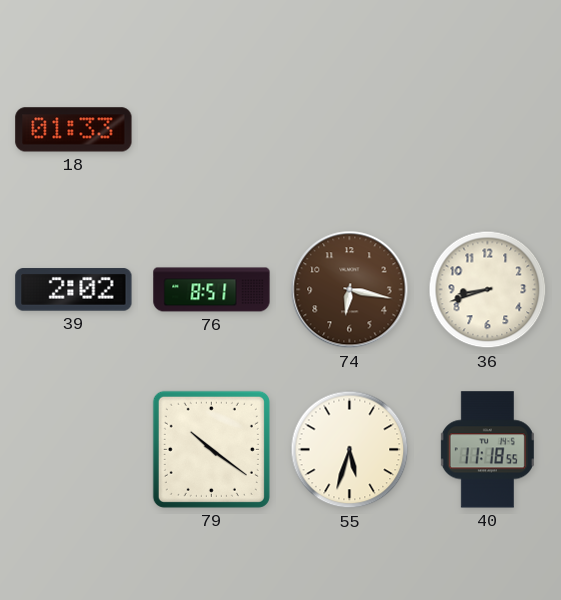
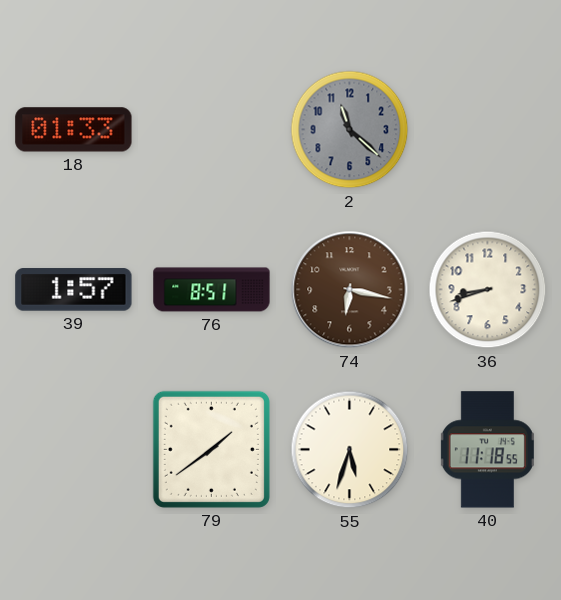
2: none -> 11:22
39: 2:02 -> 1:57
79: 10:21 -> 1:39
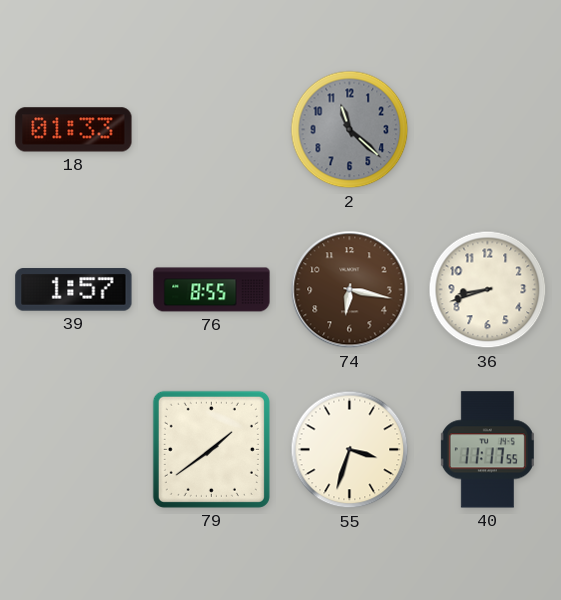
76: 8:51 -> 8:55
55: 5:33 -> 3:33
40: 11:18 -> 11:17
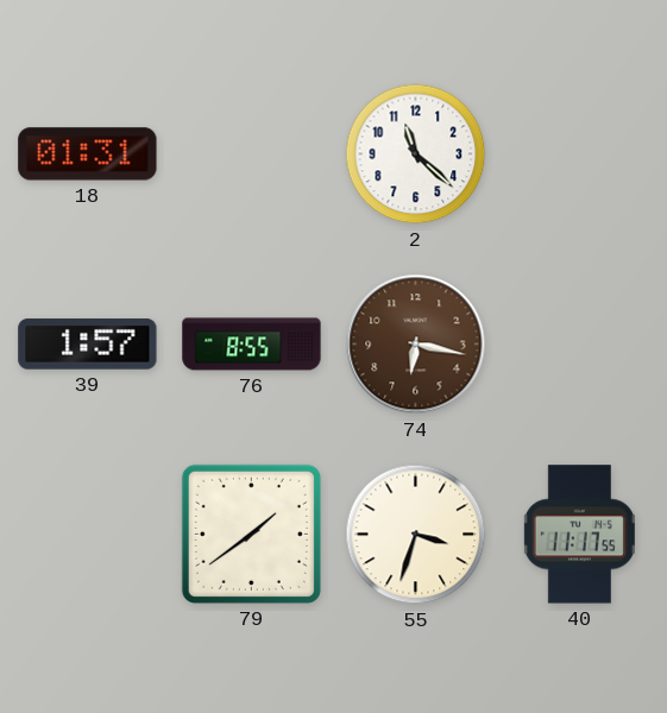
18: 01:33 -> 01:31
2 dial: grey -> white
36: 8:42 -> none
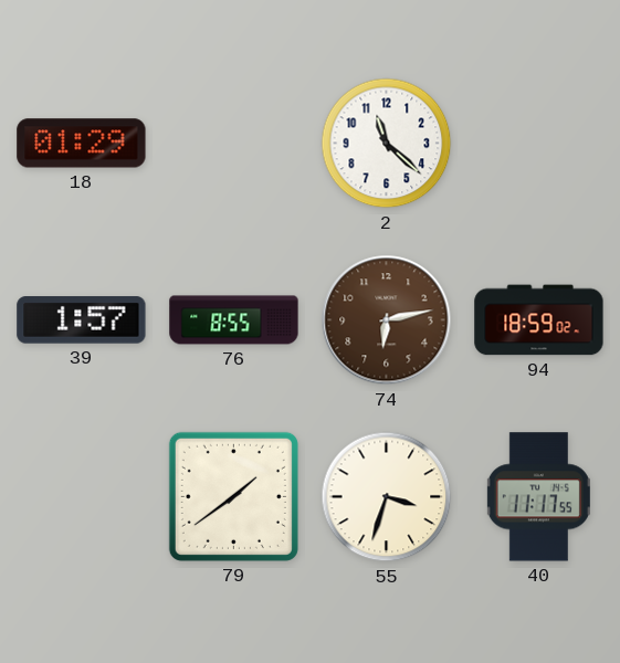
18: 01:31 -> 01:29
74: 6:17 -> 6:13
94: none -> 18:59
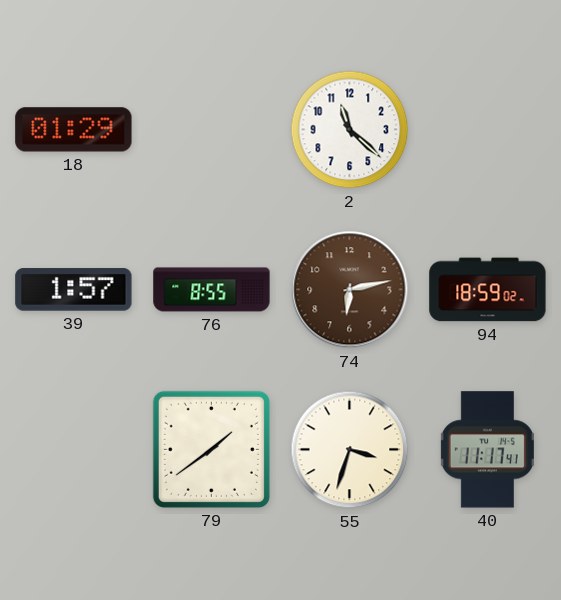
40: 11:17:55 -> 11:17:41
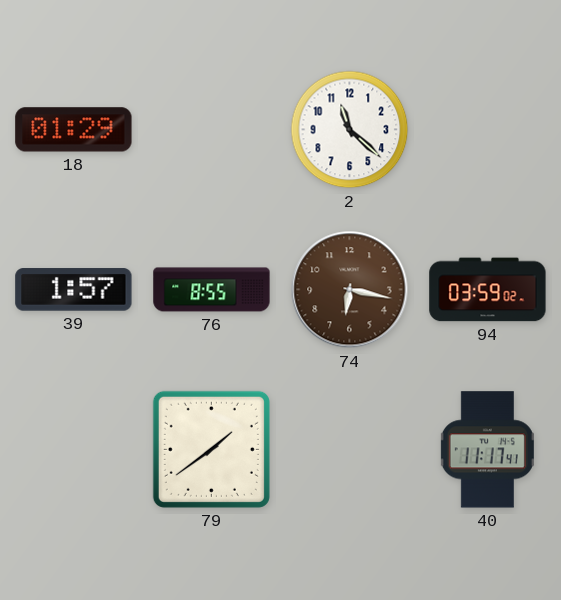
74: 6:13 -> 6:17
94: 18:59 -> 03:59
55: 3:33 -> none
